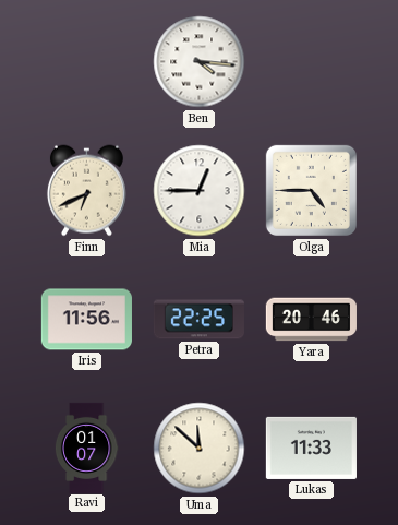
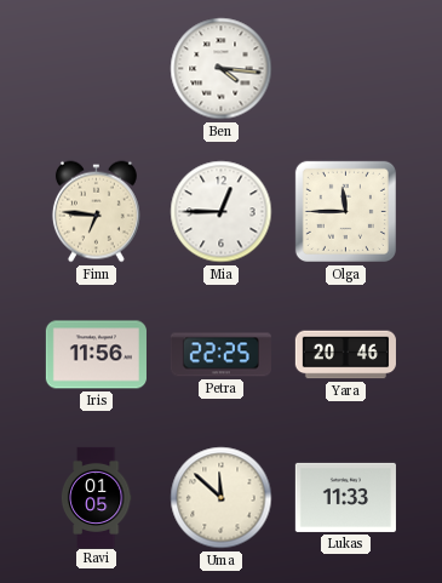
Finn: 6:41 -> 6:46
Olga: 4:45 -> 11:45
Ravi: 01:07 -> 01:05
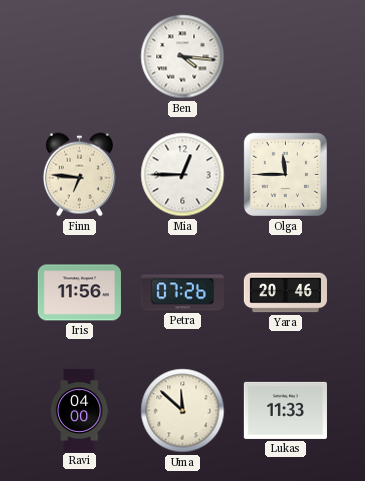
Petra: 22:25 -> 07:26
Ravi: 01:05 -> 04:00
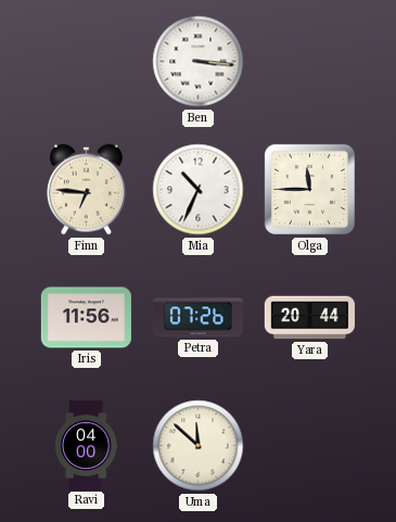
Ben: 4:16 -> 3:16
Mia: 12:45 -> 10:34
Yara: 20:46 -> 20:44
Lukas: 11:33 -> none
